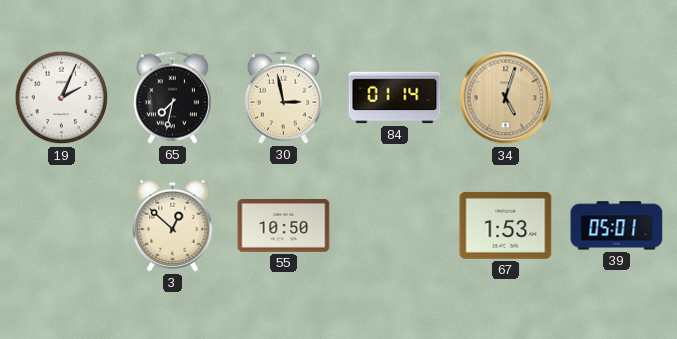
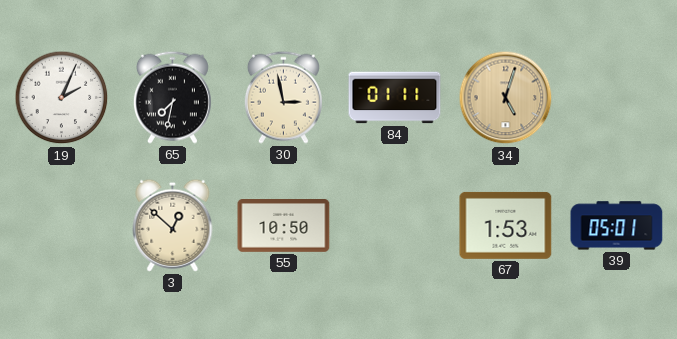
84: 01:14 -> 01:11
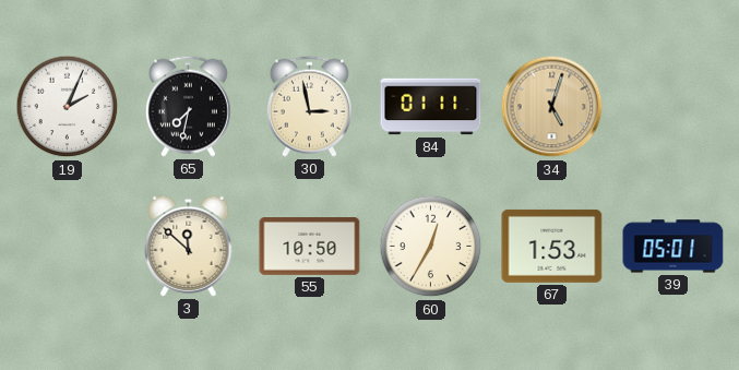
3: 12:52 -> 11:52
60: none -> 12:35
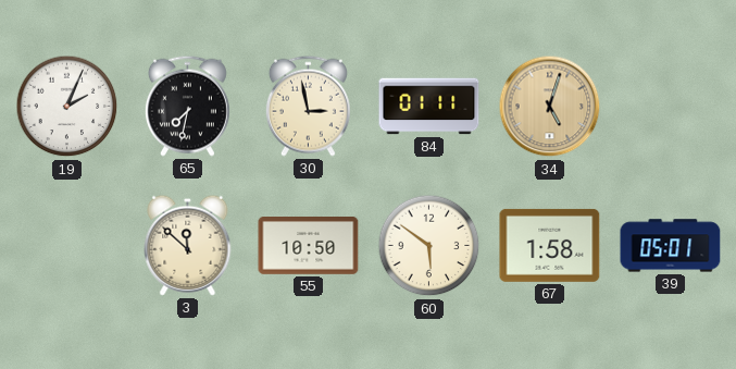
60: 12:35 -> 5:51
67: 1:53 -> 1:58
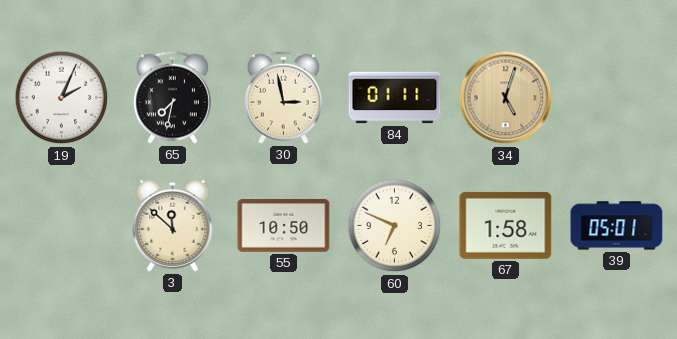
60: 5:51 -> 6:49
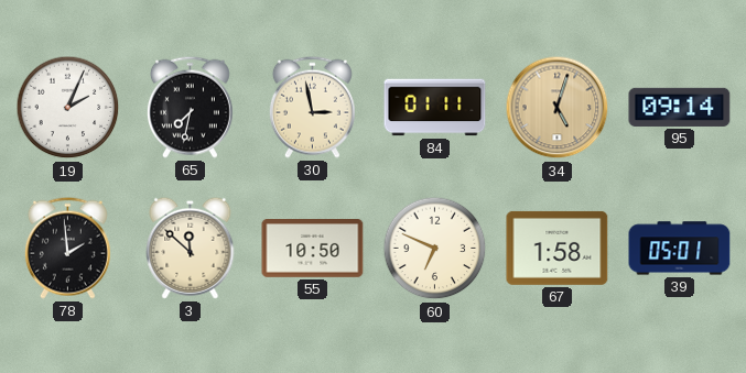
95: none -> 09:14
78: none -> 1:59
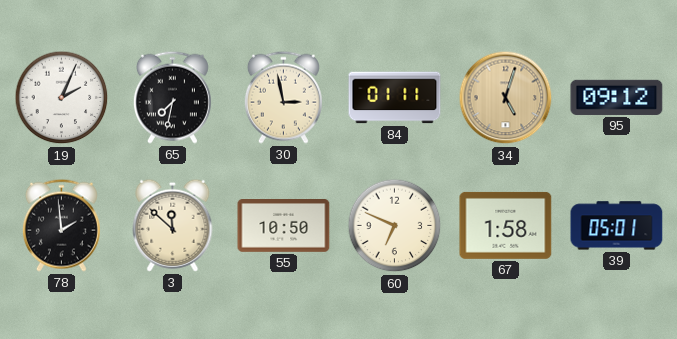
95: 09:14 -> 09:12
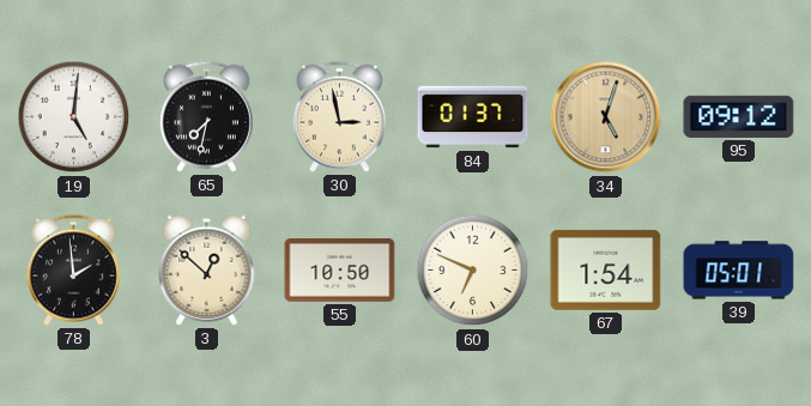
19: 2:04 -> 5:01
84: 01:11 -> 01:37
3: 11:52 -> 12:52
67: 1:58 -> 1:54
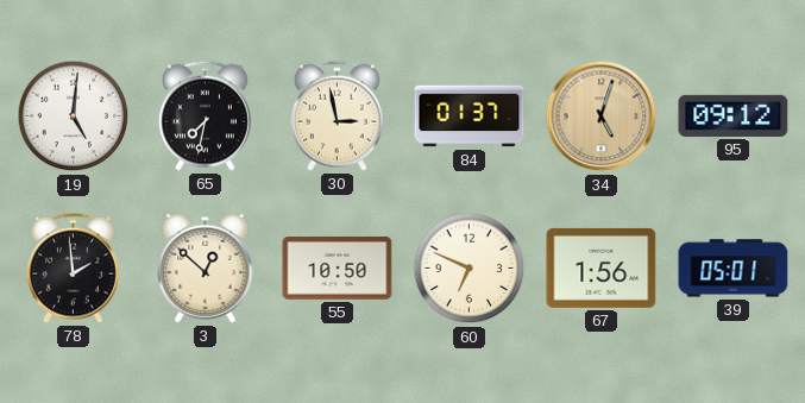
67: 1:54 -> 1:56
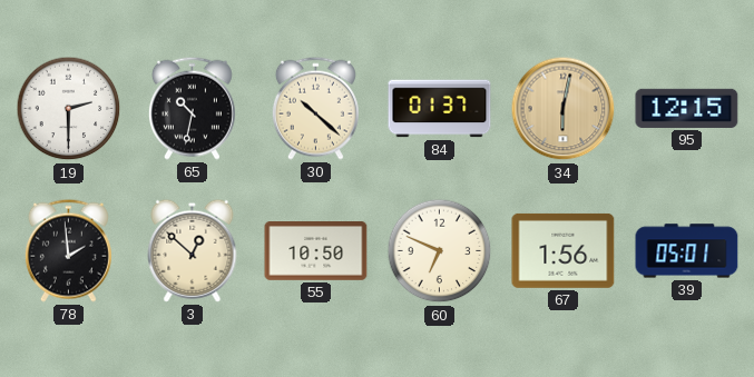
19: 5:01 -> 2:30
65: 7:32 -> 10:32
30: 2:58 -> 10:22
34: 5:03 -> 6:02
95: 09:12 -> 12:15
